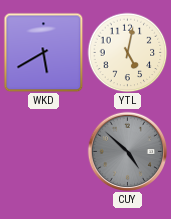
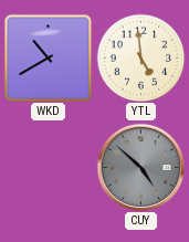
WKD: 5:40 -> 10:40
YTL: 5:02 -> 4:59
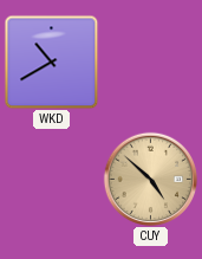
YTL: 4:59 -> none
CUY dial: grey -> champagne
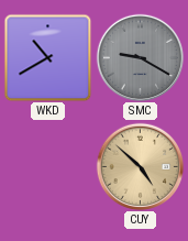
SMC: none -> 9:20
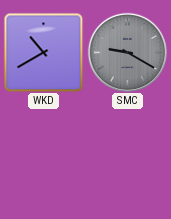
CUY: 4:52 -> none
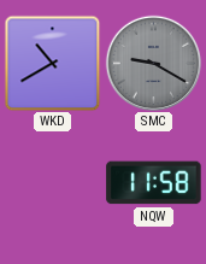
NQW: none -> 11:58
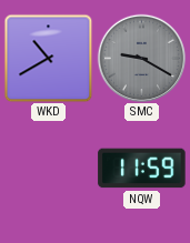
NQW: 11:58 -> 11:59
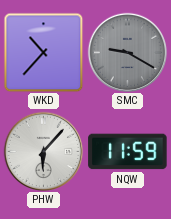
WKD: 10:40 -> 10:37
PHW: none -> 6:07
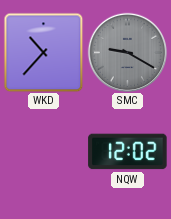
PHW: 6:07 -> none
NQW: 11:59 -> 12:02
